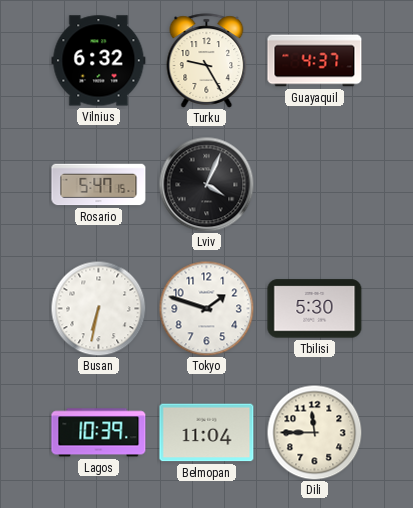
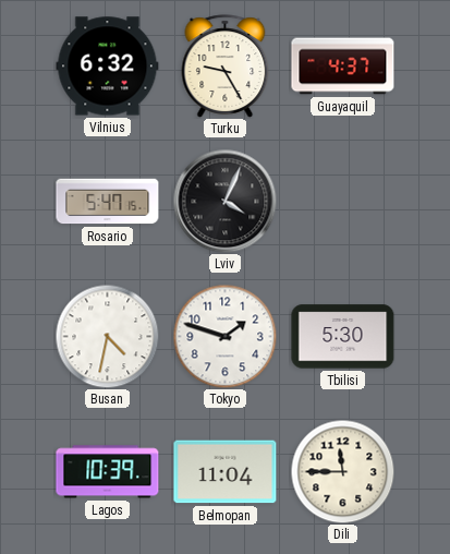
Busan: 6:32 -> 4:32
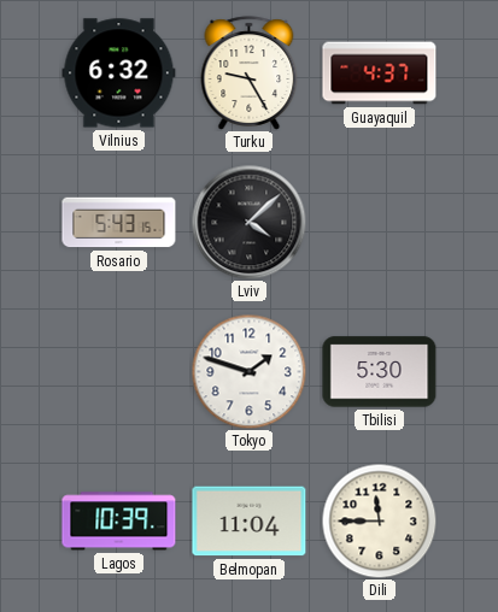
Rosario: 5:47 -> 5:43
Lviv: 4:04 -> 4:08
Busan: 4:32 -> none
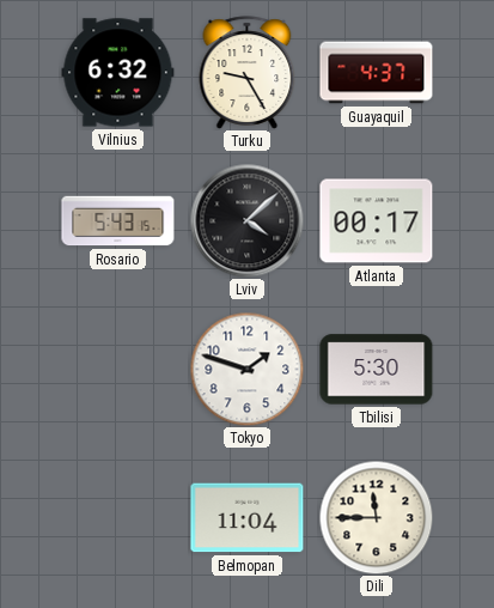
Atlanta: none -> 00:17
Lagos: 10:39 -> none
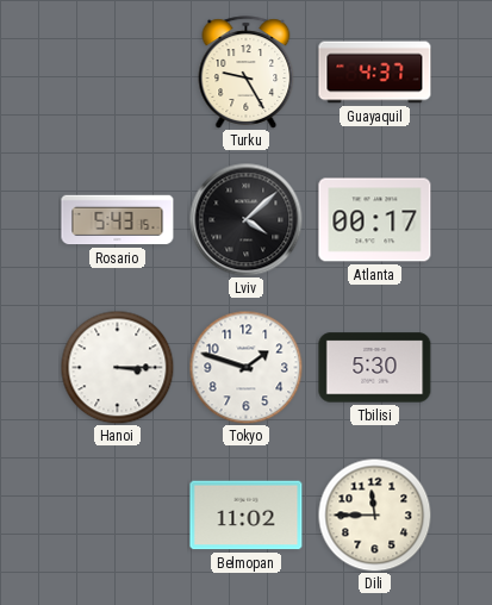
Vilnius: 6:32 -> none
Hanoi: none -> 3:15
Belmopan: 11:04 -> 11:02
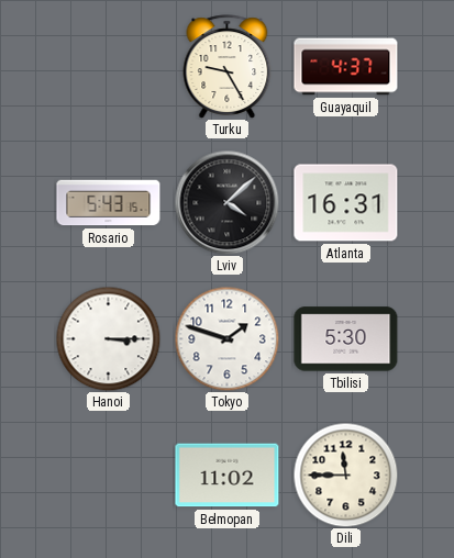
Atlanta: 00:17 -> 16:31
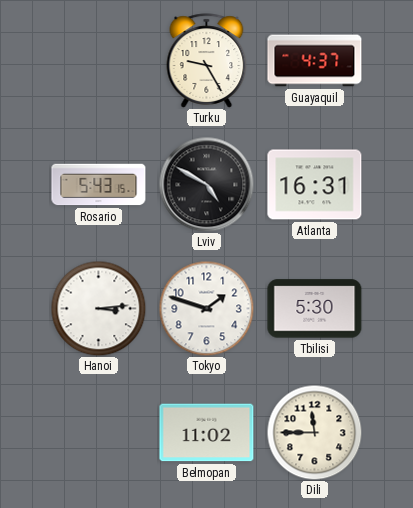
Lviv: 4:08 -> 4:50
Hanoi: 3:15 -> 3:14
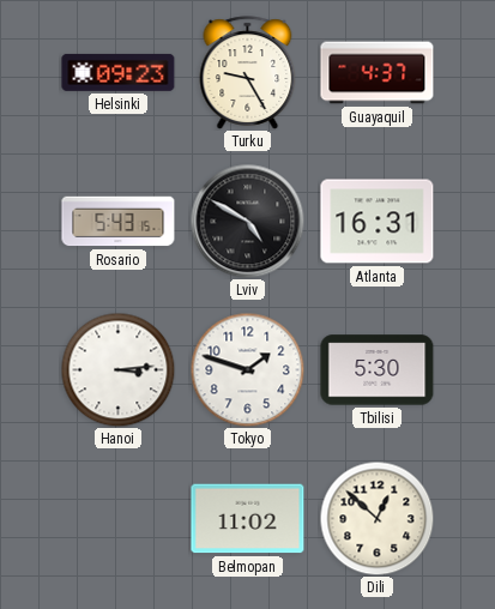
Helsinki: none -> 09:23
Dili: 11:45 -> 12:52
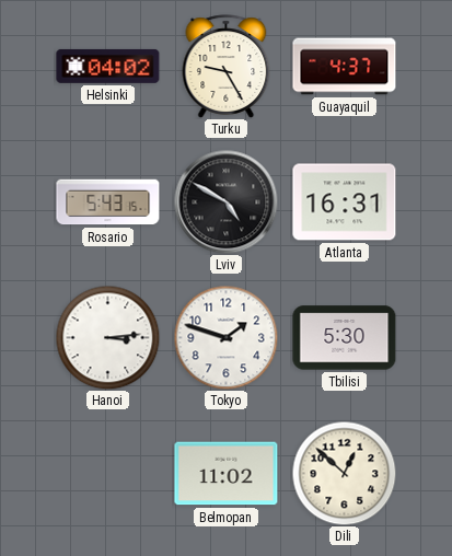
Helsinki: 09:23 -> 04:02
